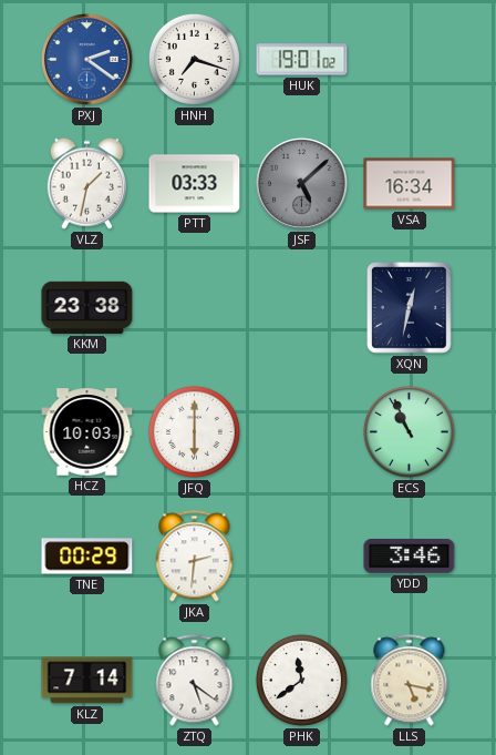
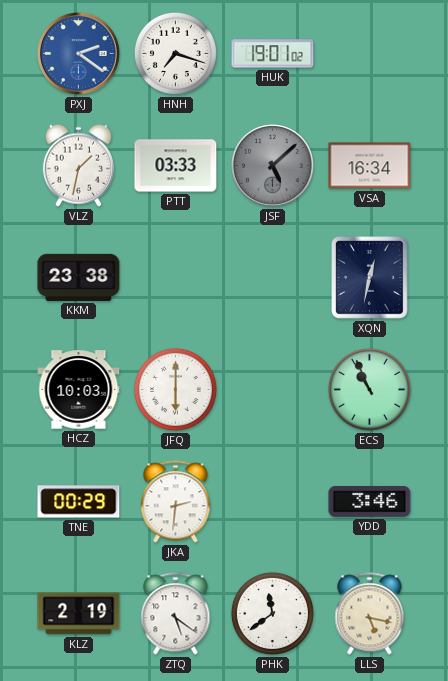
KLZ: 7:14 -> 2:19
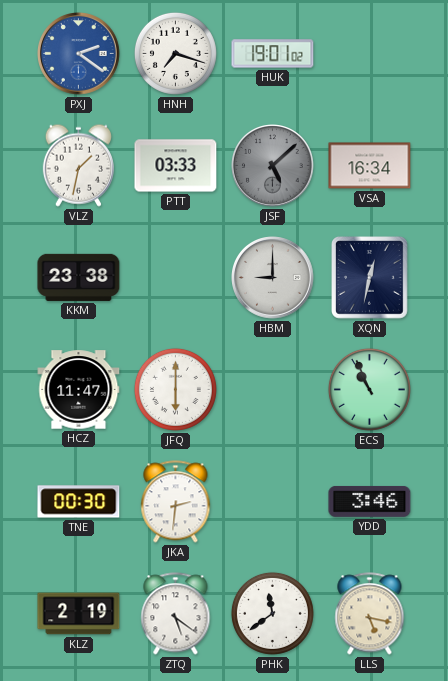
HBM: none -> 9:00
HCZ: 10:03 -> 11:47
TNE: 00:29 -> 00:30
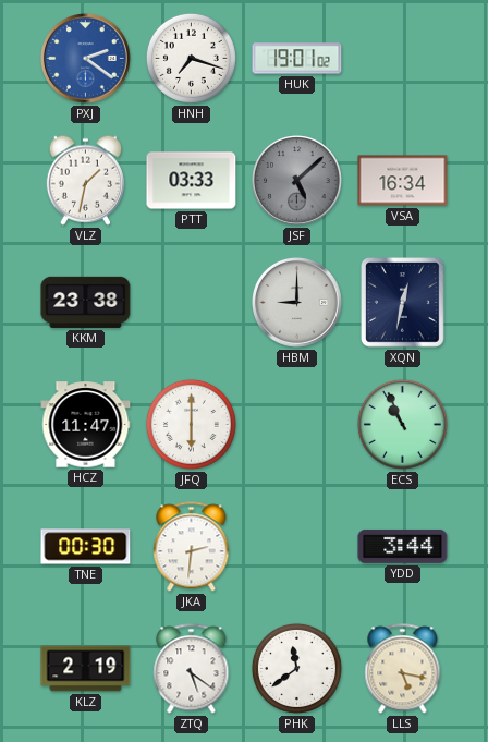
YDD: 3:46 -> 3:44
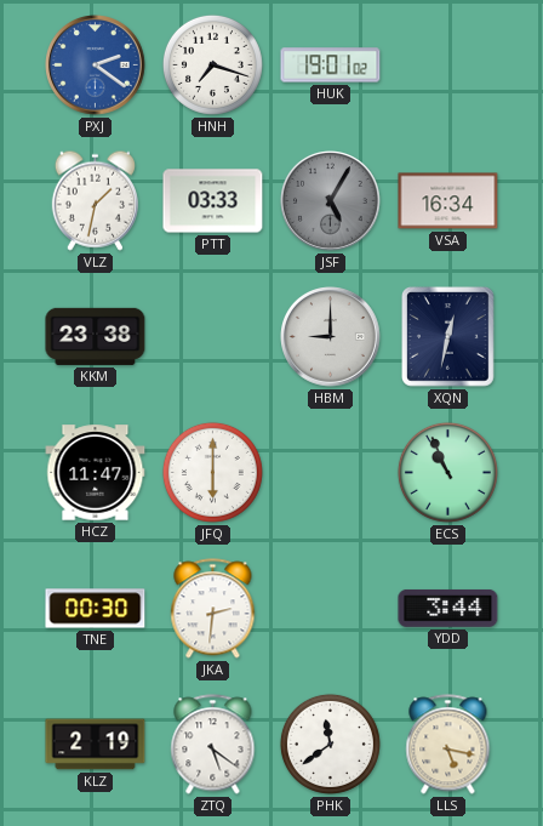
JSF: 5:08 -> 5:05
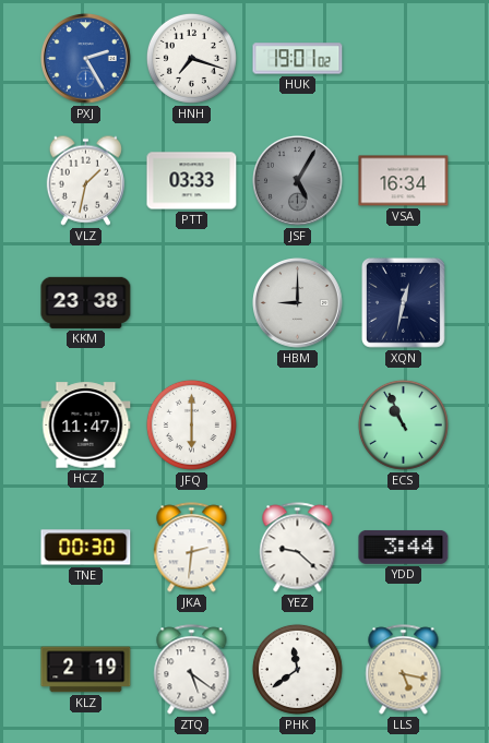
PXJ: 2:21 -> 2:25
YEZ: none -> 9:22
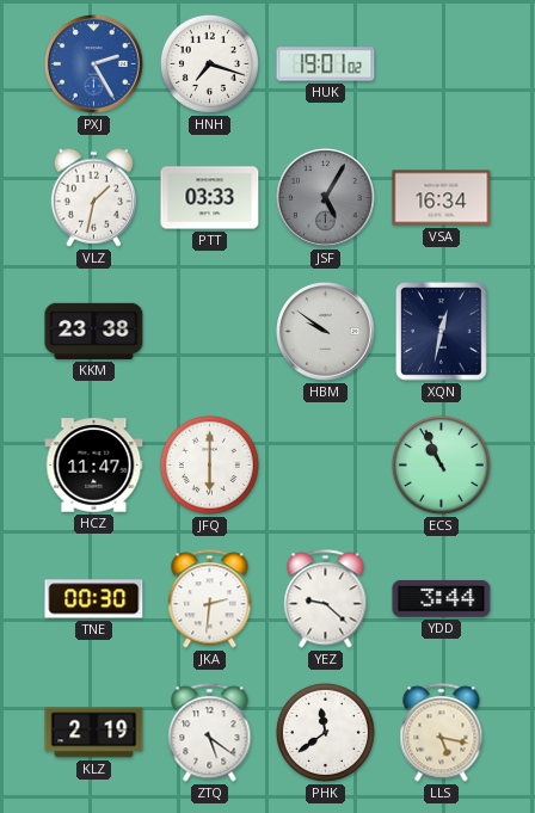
HBM: 9:00 -> 9:51
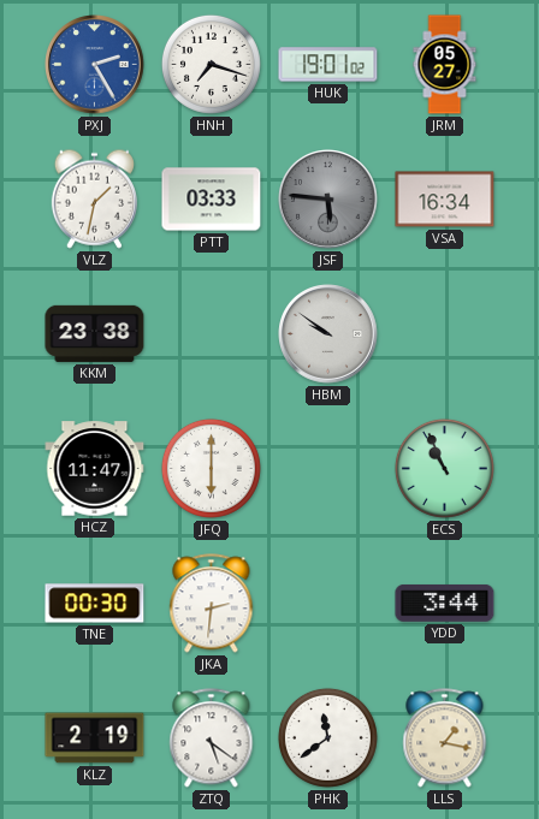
JRM: none -> 05:27
JSF: 5:05 -> 5:46
XQN: 12:32 -> none
YEZ: 9:22 -> none
LLS: 5:17 -> 1:17
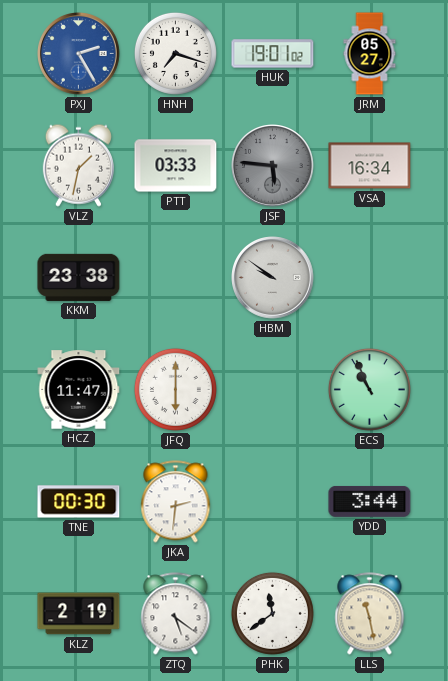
LLS: 1:17 -> 11:28
